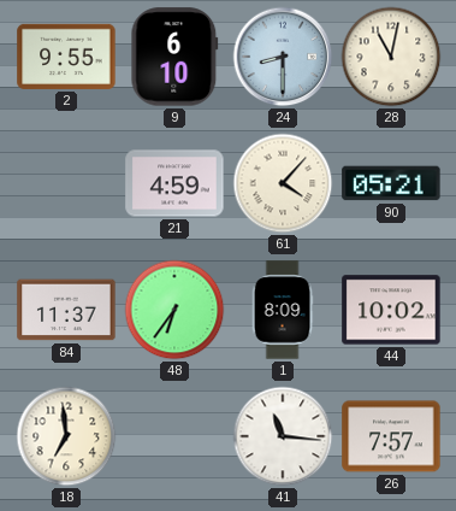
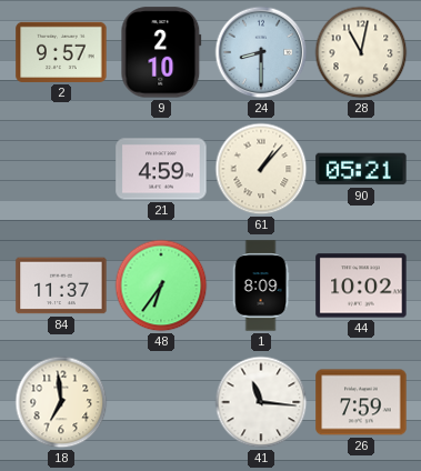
2: 9:55 -> 9:57
9: 6:10 -> 2:10
61: 4:07 -> 1:07
26: 7:57 -> 7:59
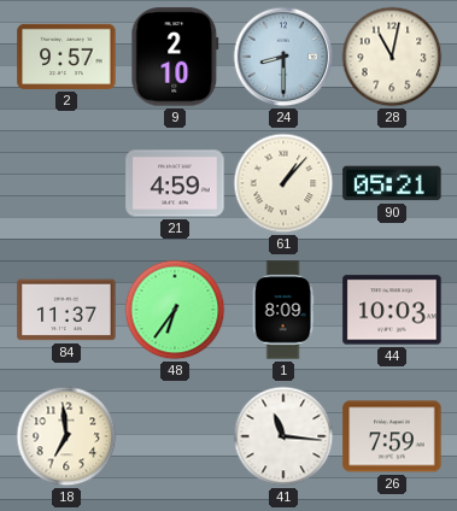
44: 10:02 -> 10:03
